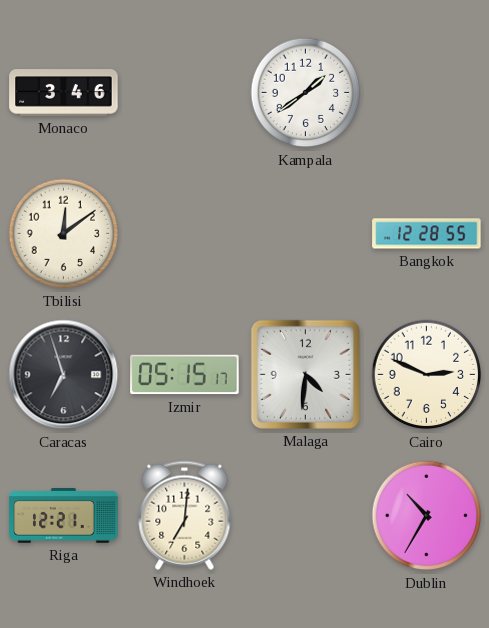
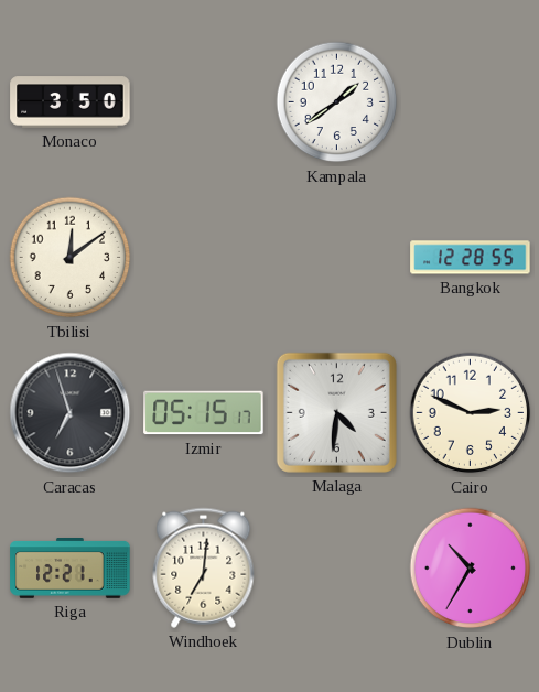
Monaco: 3:46 -> 3:50
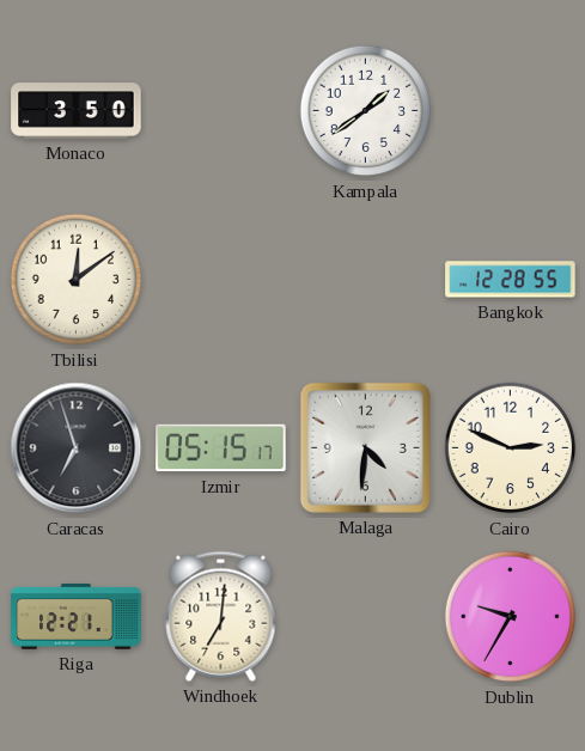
Dublin: 10:35 -> 9:35
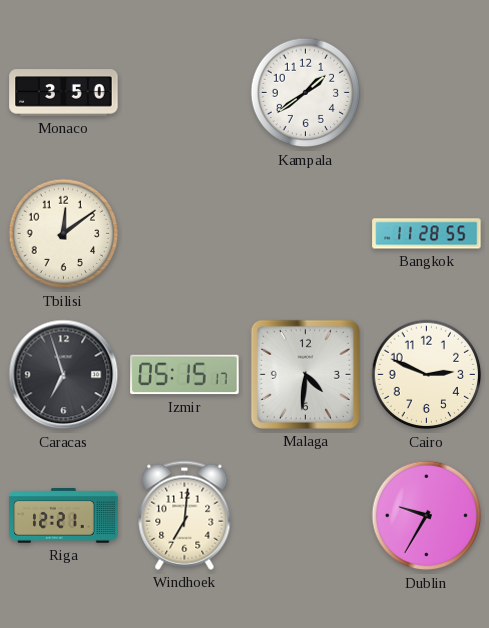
Bangkok: 12:28 -> 11:28
